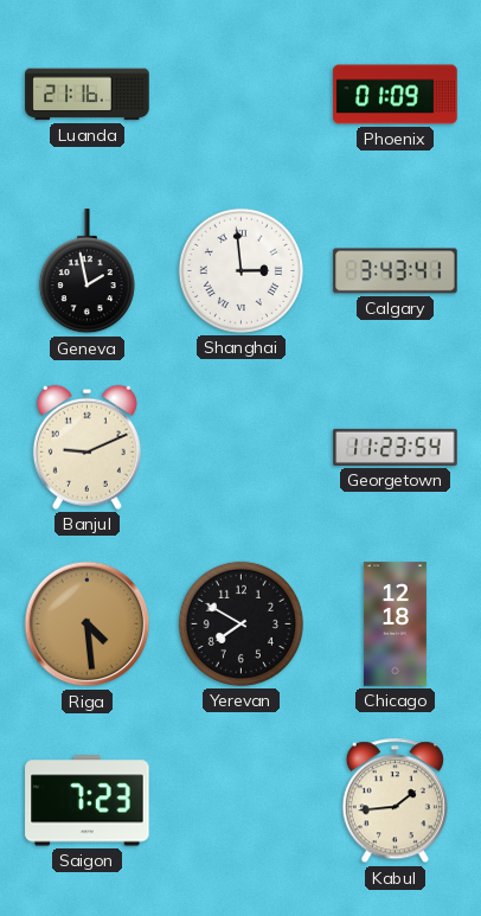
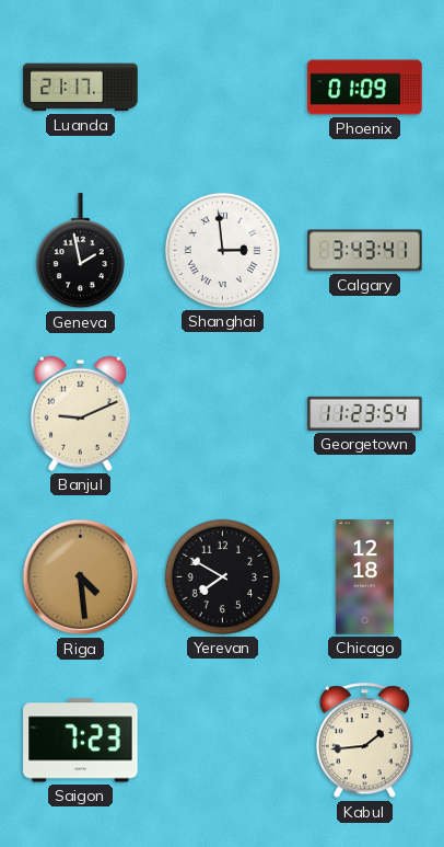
Luanda: 21:16 -> 21:17
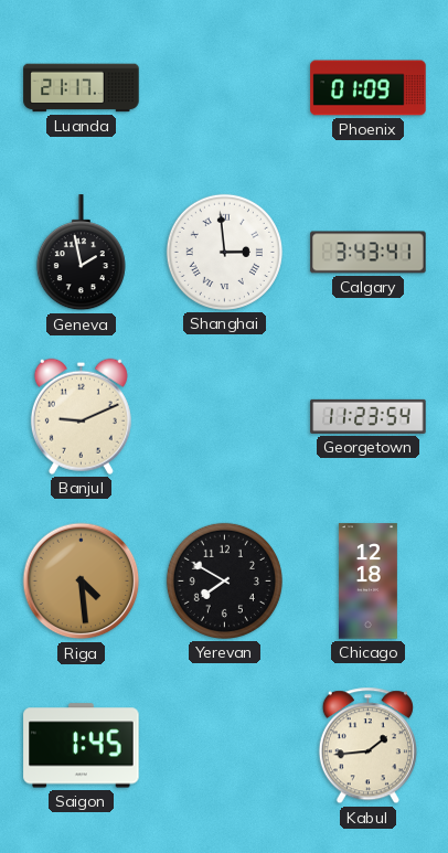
Saigon: 7:23 -> 1:45
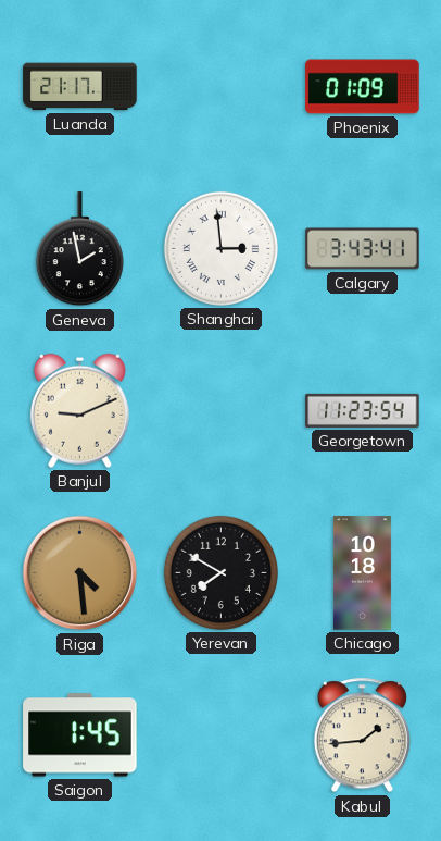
Chicago: 12:18 -> 10:18
